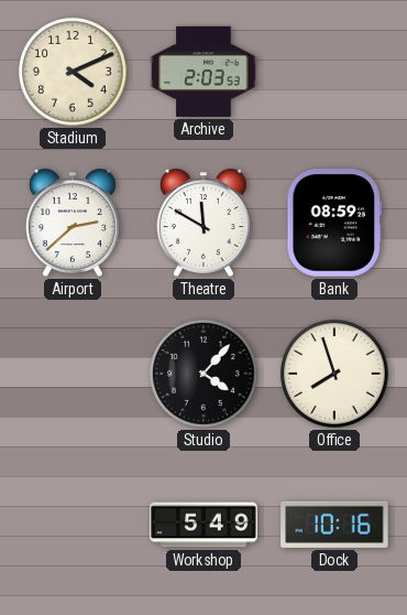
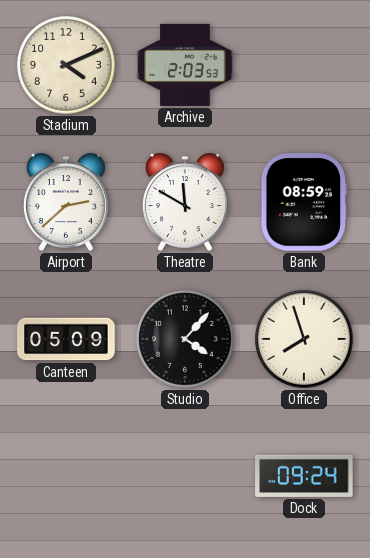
Canteen: none -> 05:09
Workshop: 5:49 -> none
Dock: 10:16 -> 09:24
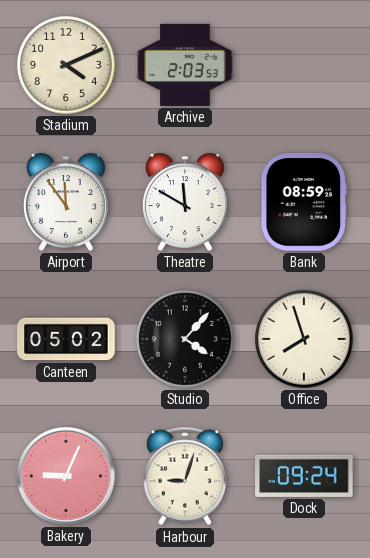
Airport: 2:38 -> 11:54
Canteen: 05:09 -> 05:02
Bakery: none -> 9:04
Harbour: none -> 9:03
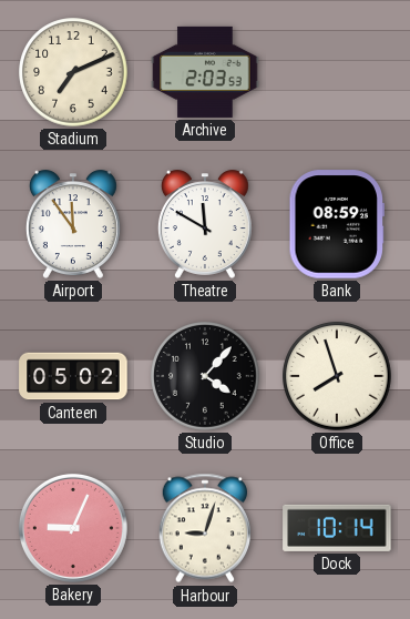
Stadium: 4:11 -> 7:11
Dock: 09:24 -> 10:14
